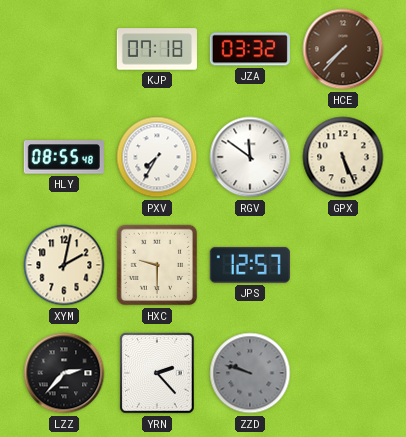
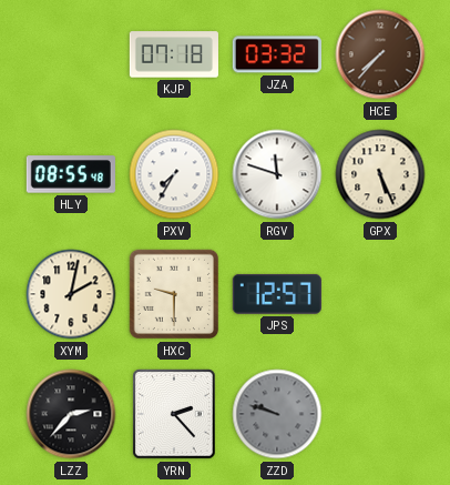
RGV: 11:51 -> 11:48
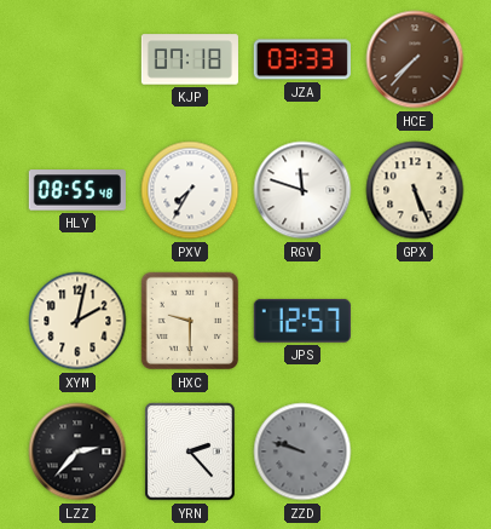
JZA: 03:32 -> 03:33
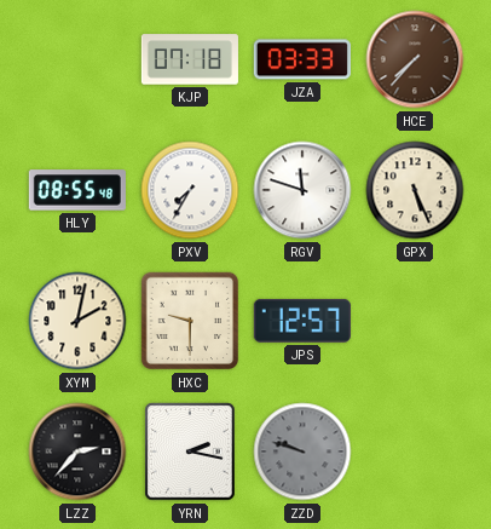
YRN: 2:23 -> 2:17
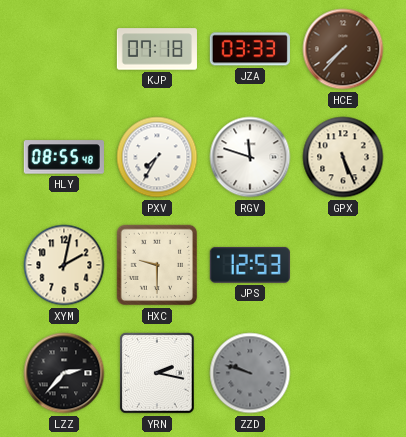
JPS: 12:57 -> 12:53
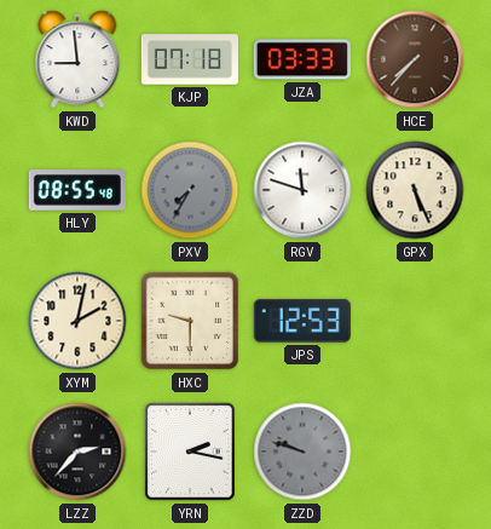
KWD: none -> 8:59
PXV dial: white -> grey
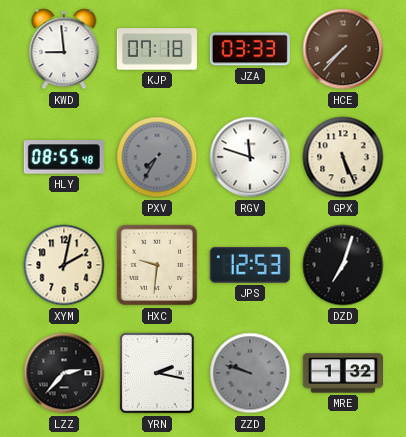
HXC: 9:30 -> 9:31
DZD: none -> 7:03
MRE: none -> 1:32
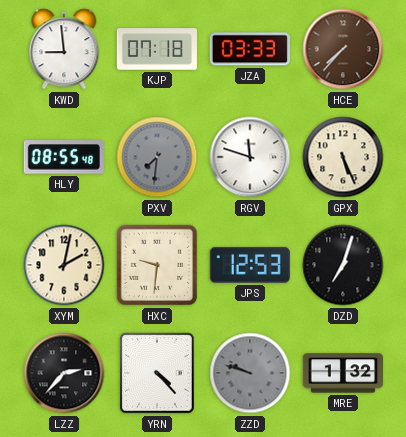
PXV: 7:35 -> 7:31
YRN: 2:17 -> 4:23
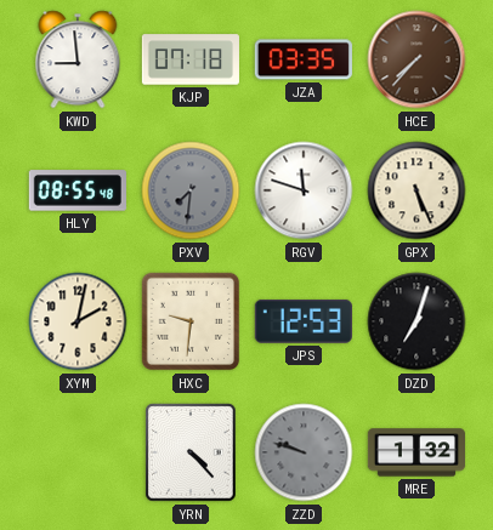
JZA: 03:33 -> 03:35
LZZ: 2:37 -> none
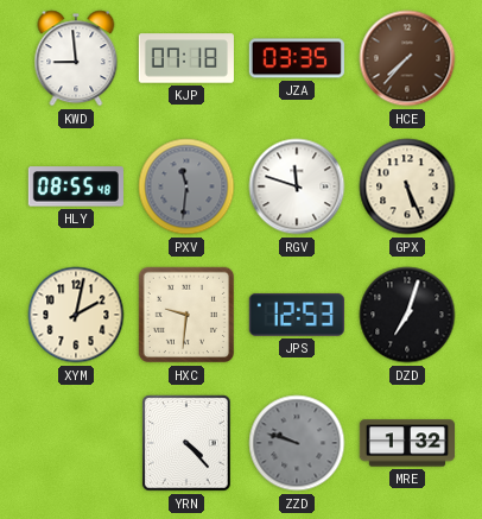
PXV: 7:31 -> 11:31
